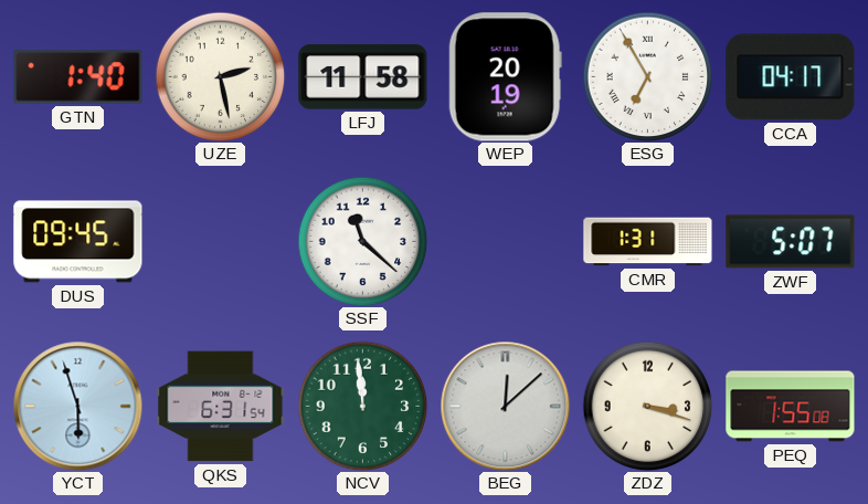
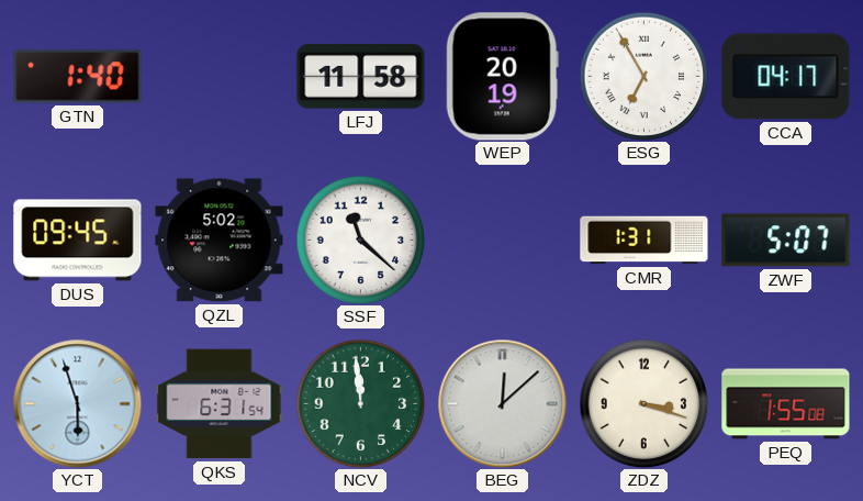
UZE: 2:28 -> none
QZL: none -> 5:02
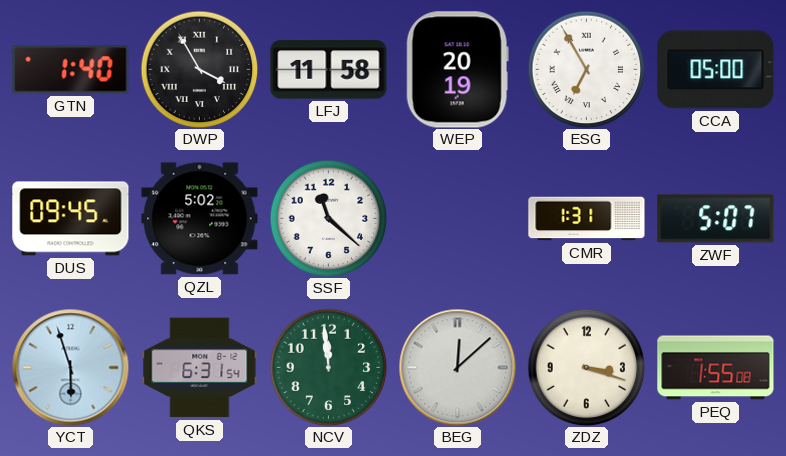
DWP: none -> 3:55
CCA: 04:17 -> 05:00
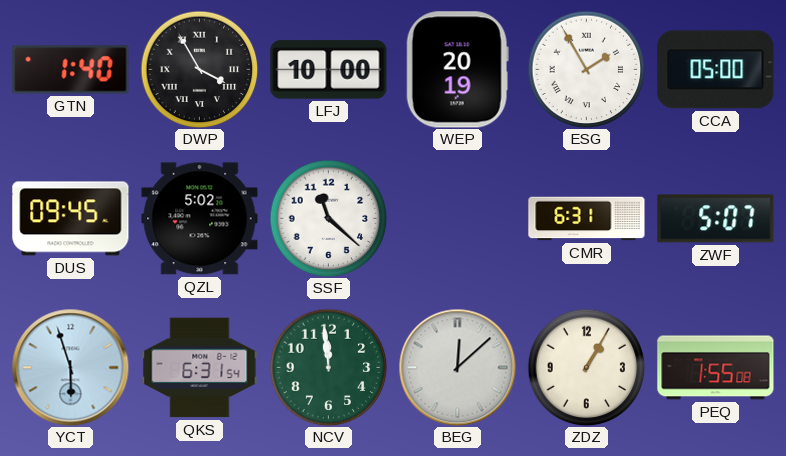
LFJ: 11:58 -> 10:00
ESG: 6:55 -> 1:55
CMR: 1:31 -> 6:31
ZDZ: 3:18 -> 1:05
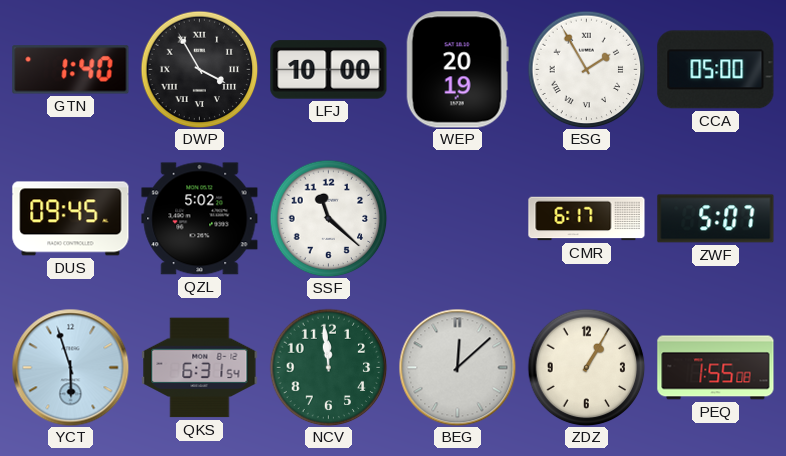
CMR: 6:31 -> 6:17
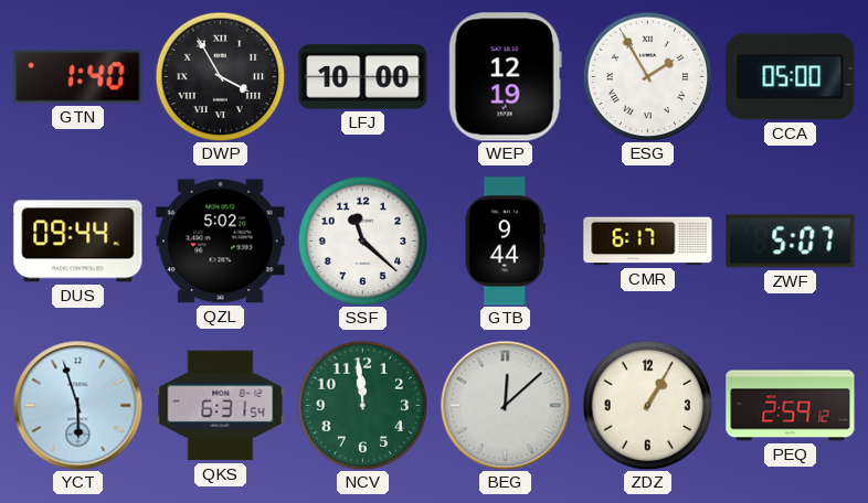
WEP: 20:19 -> 12:19
DUS: 09:45 -> 09:44
GTB: none -> 9:44
PEQ: 1:55 -> 2:59
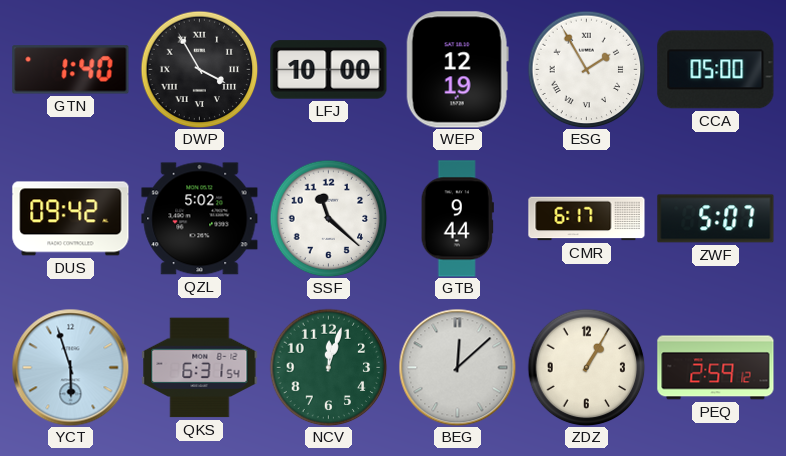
DUS: 09:44 -> 09:42
NCV: 11:59 -> 12:03
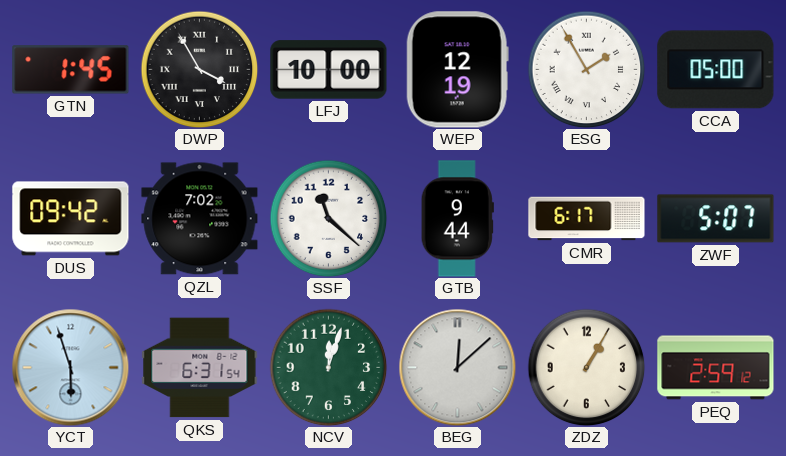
GTN: 1:40 -> 1:45
QZL: 5:02 -> 7:02
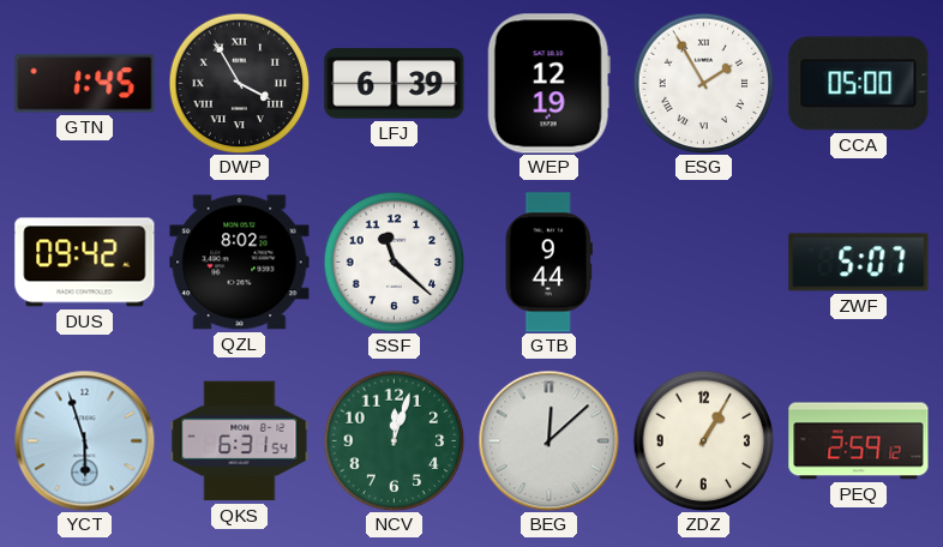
LFJ: 10:00 -> 6:39
QZL: 7:02 -> 8:02
CMR: 6:17 -> none
